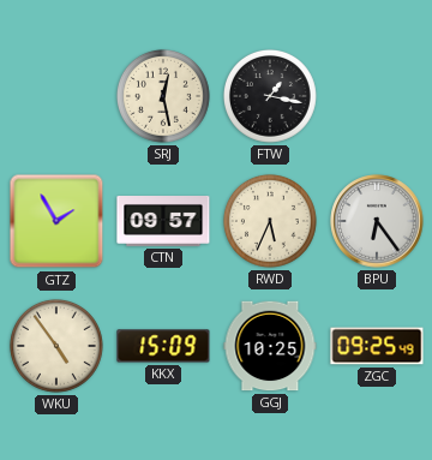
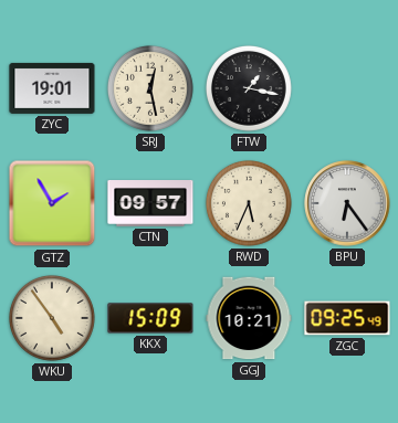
ZYC: none -> 19:01
GGJ: 10:25 -> 10:21
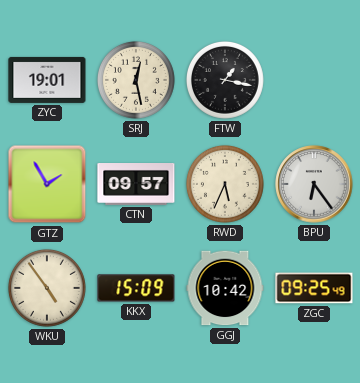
GGJ: 10:21 -> 10:42
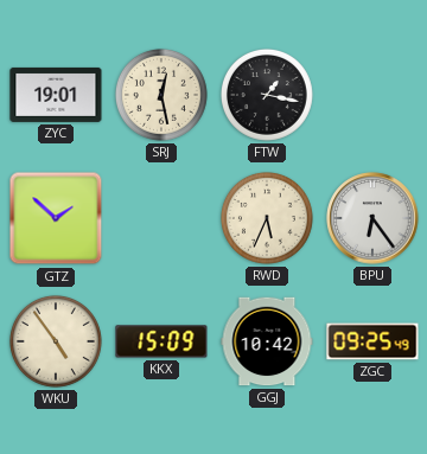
GTZ: 1:55 -> 1:52
CTN: 09:57 -> none
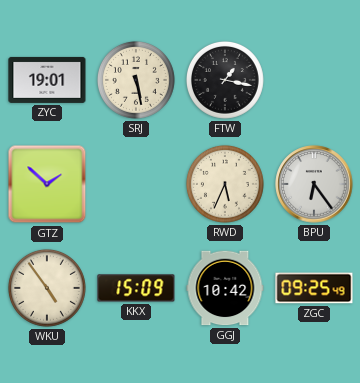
SRJ: 12:28 -> 5:28
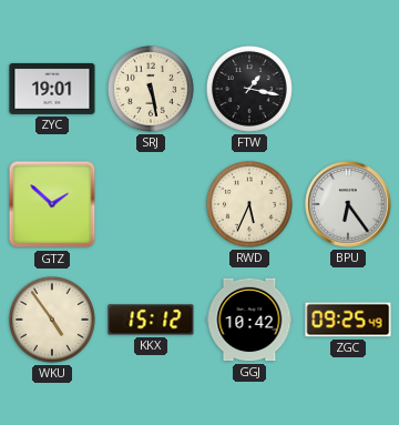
KKX: 15:09 -> 15:12
